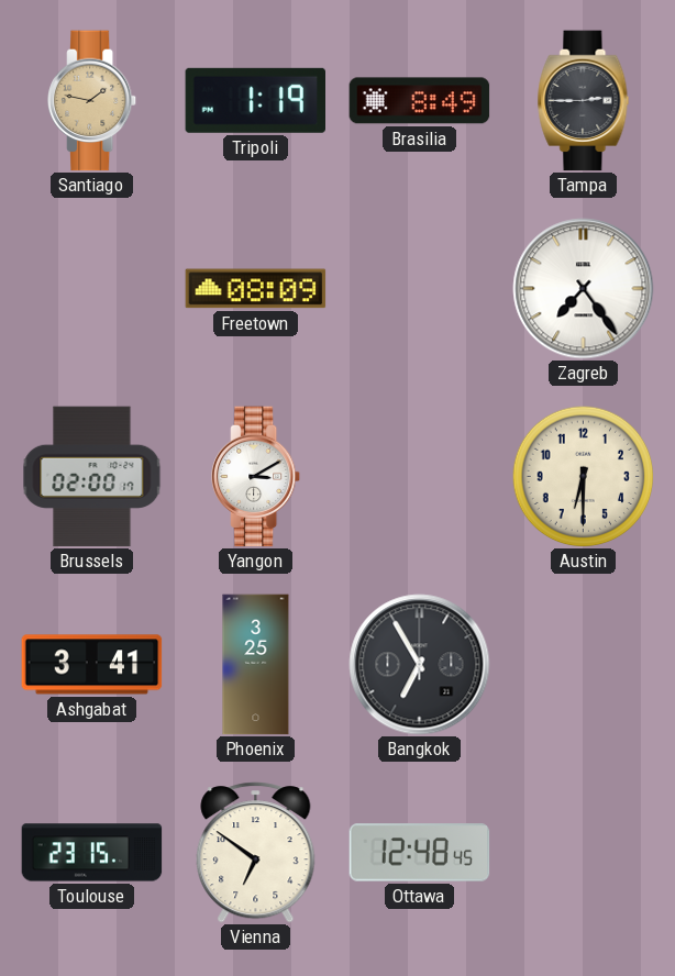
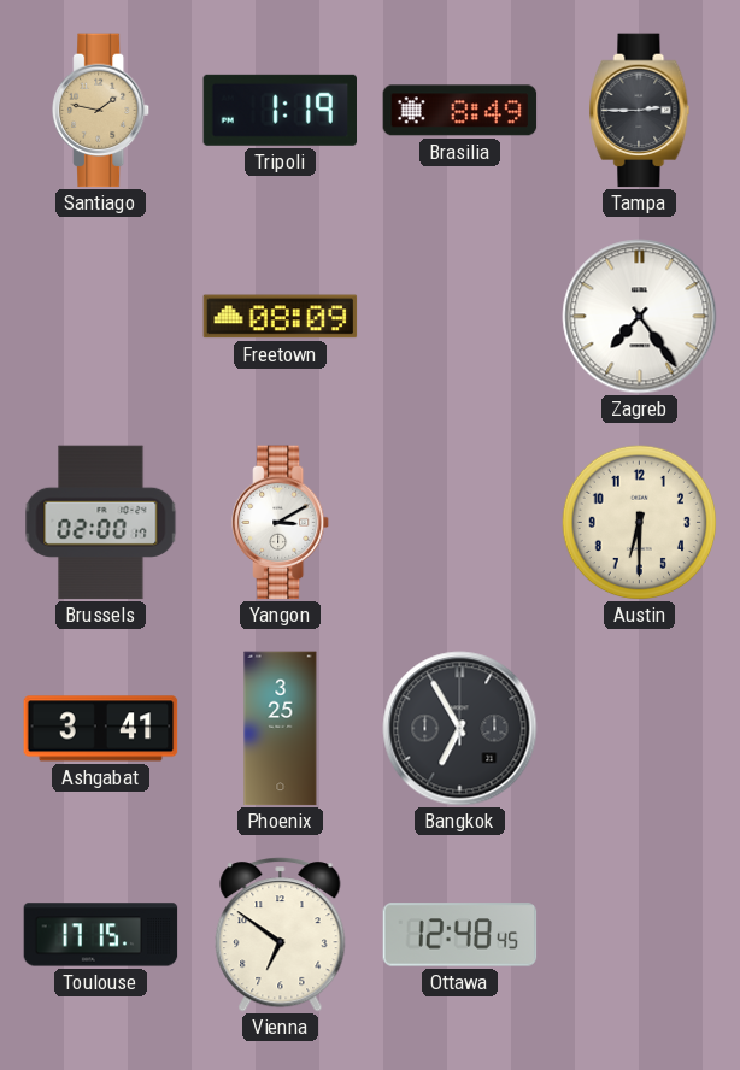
Toulouse: 23:15 -> 17:15
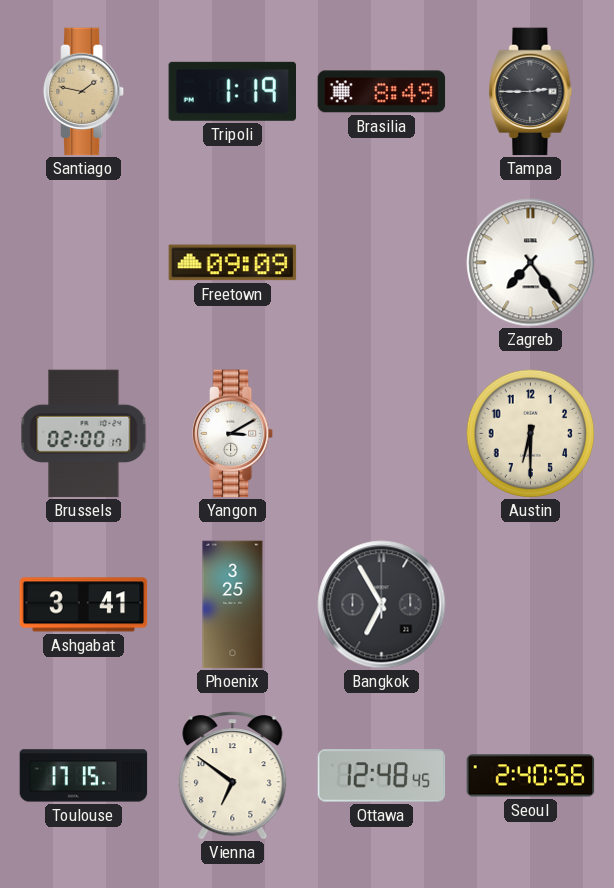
Freetown: 08:09 -> 09:09
Seoul: none -> 2:40
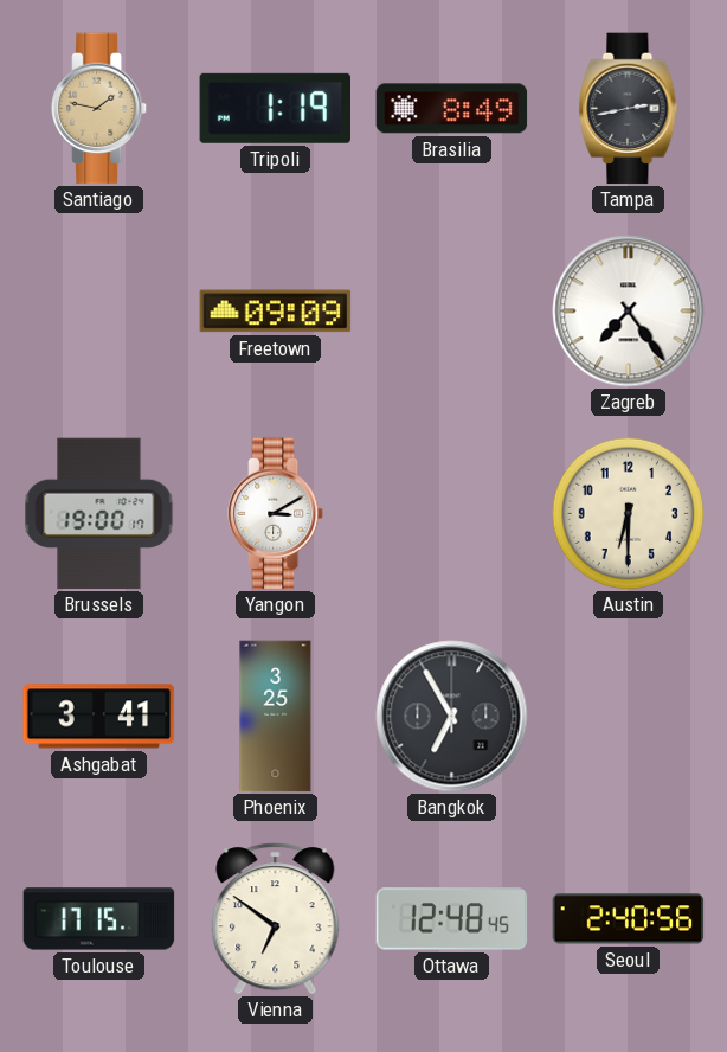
Tampa: 2:45 -> 2:43
Brussels: 02:00 -> 19:00
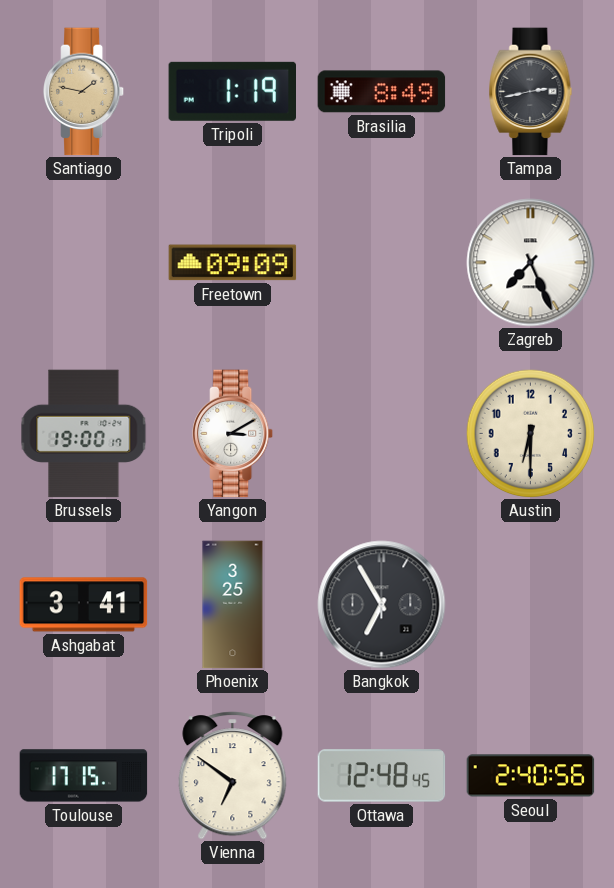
Zagreb: 7:24 -> 7:26
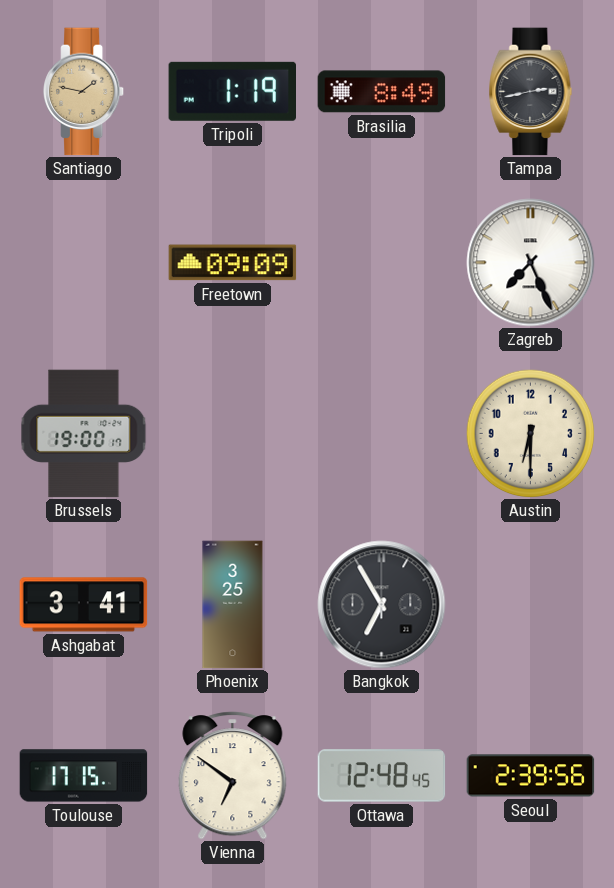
Yangon: 3:10 -> none
Seoul: 2:40 -> 2:39
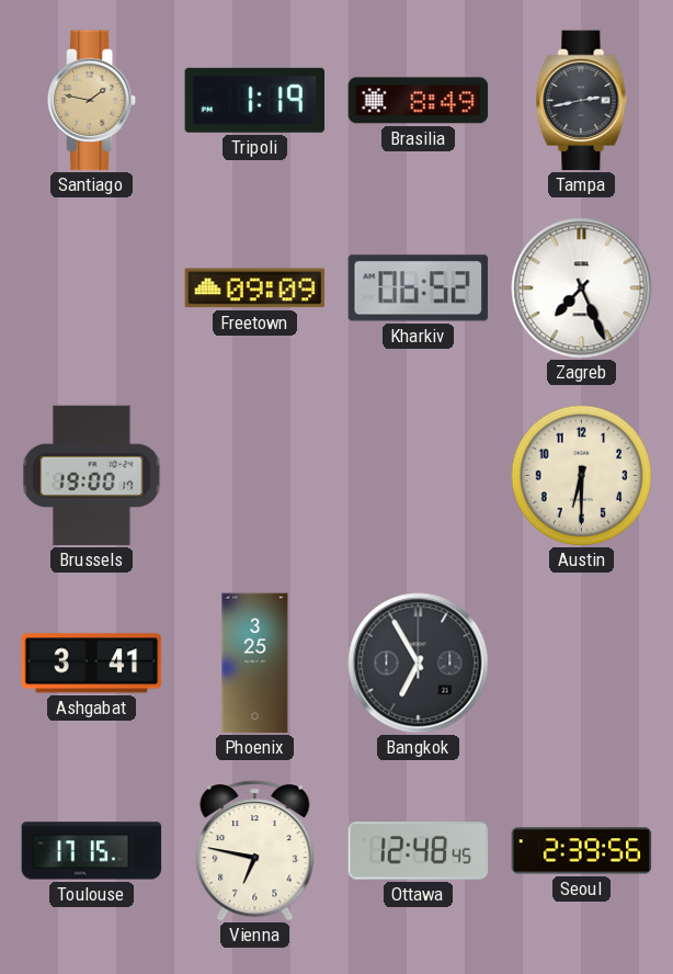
Kharkiv: none -> 06:52
Vienna: 6:51 -> 6:47
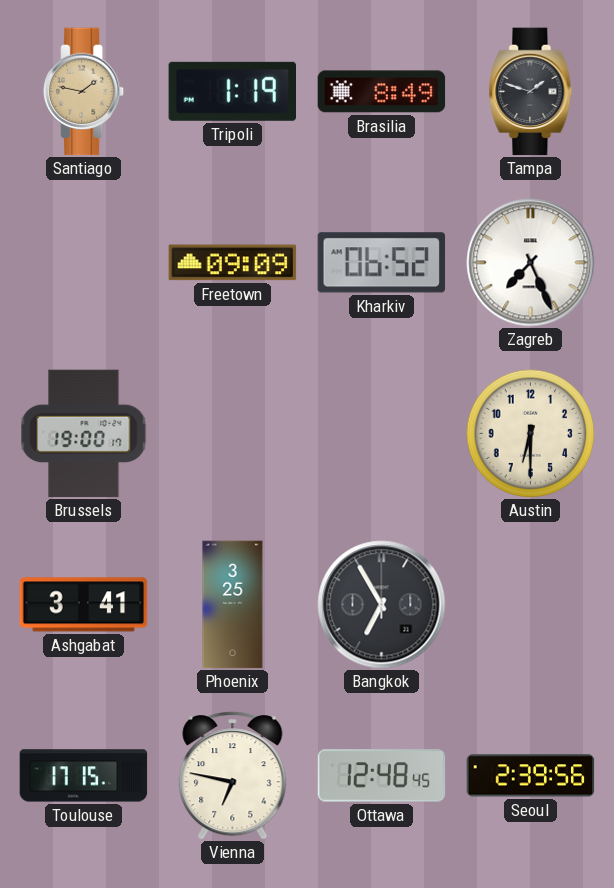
Tampa: 2:43 -> 1:48
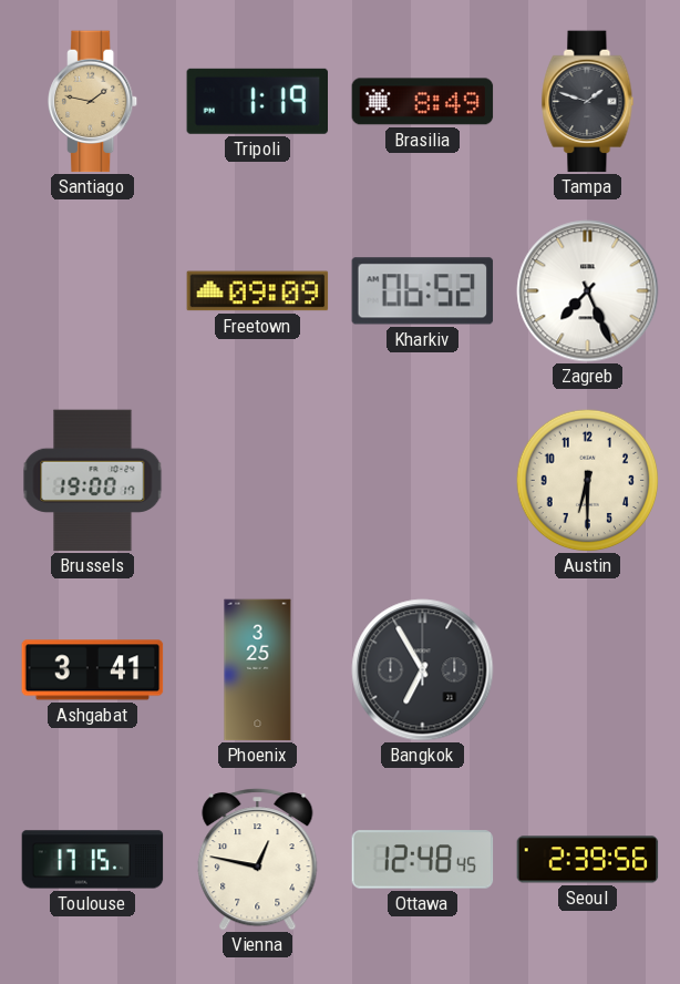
Vienna: 6:47 -> 12:47
